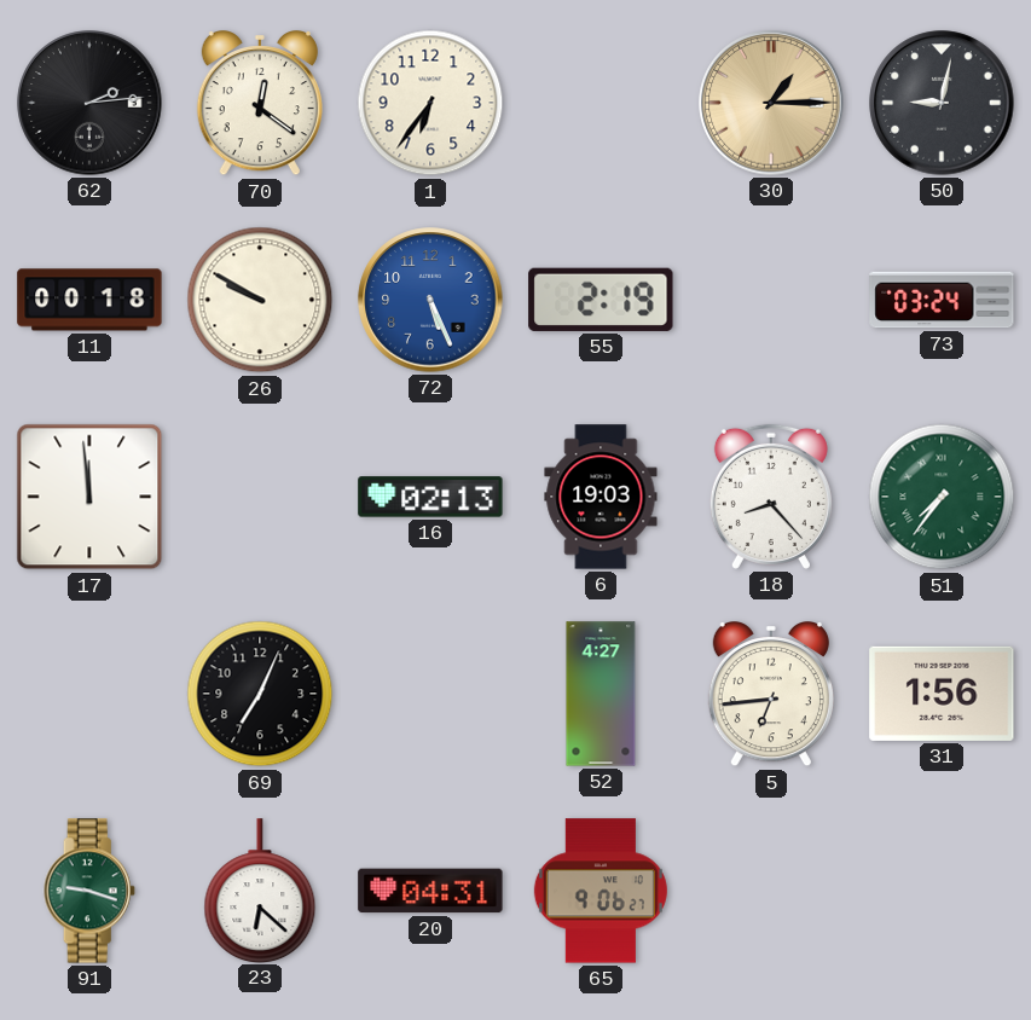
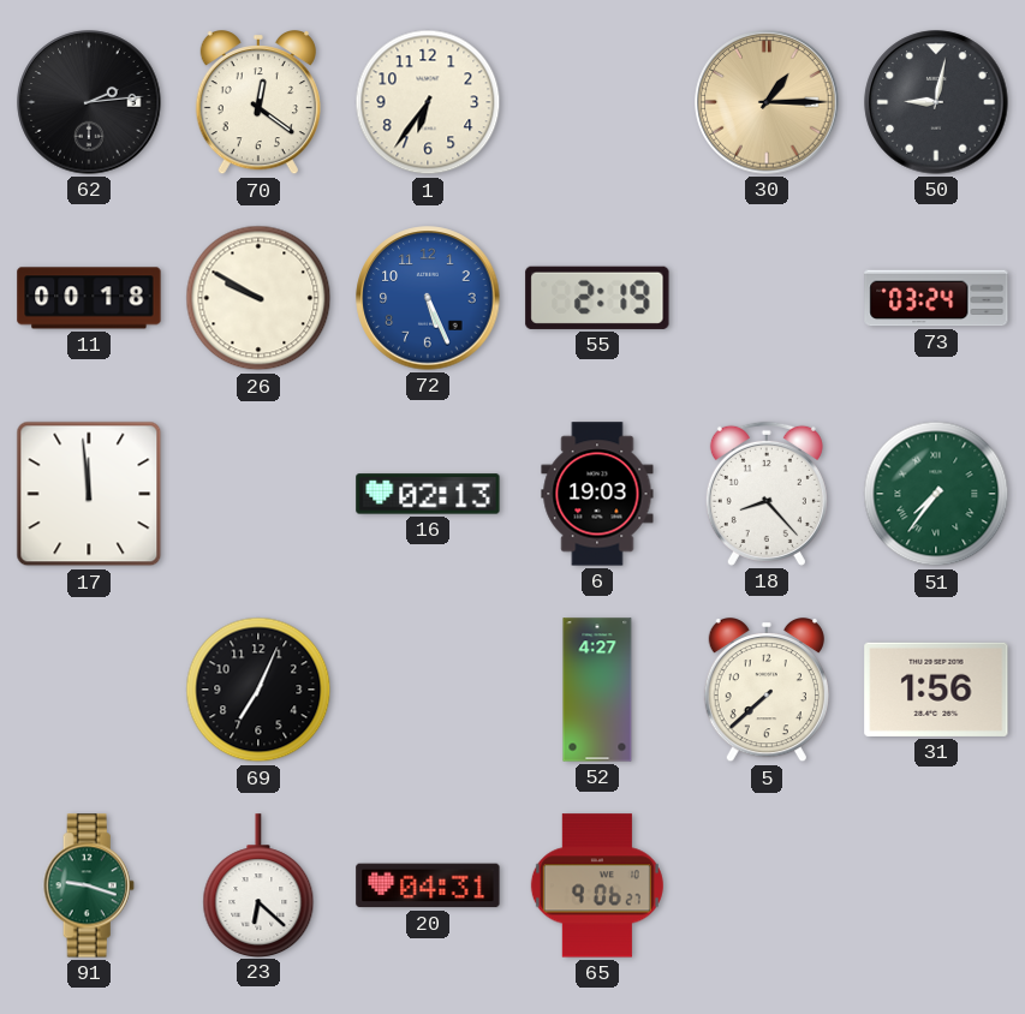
5: 6:44 -> 7:38
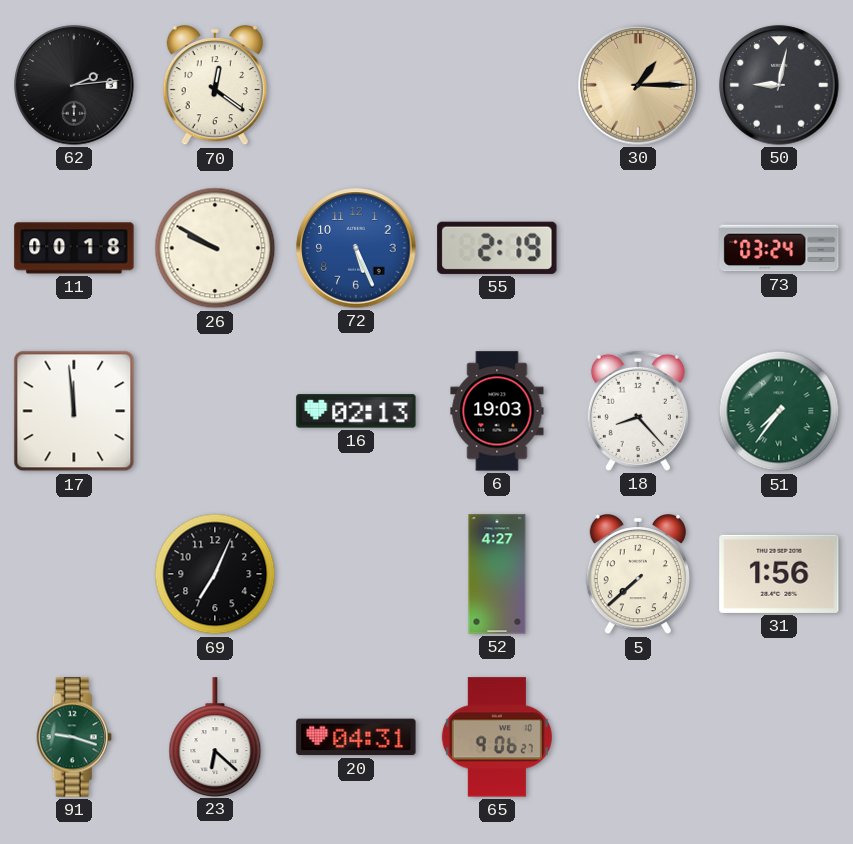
1: 6:36 -> none
